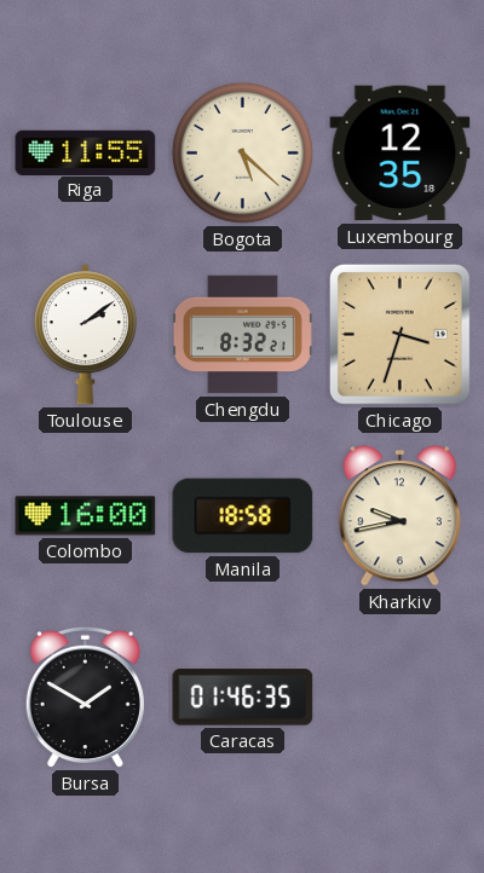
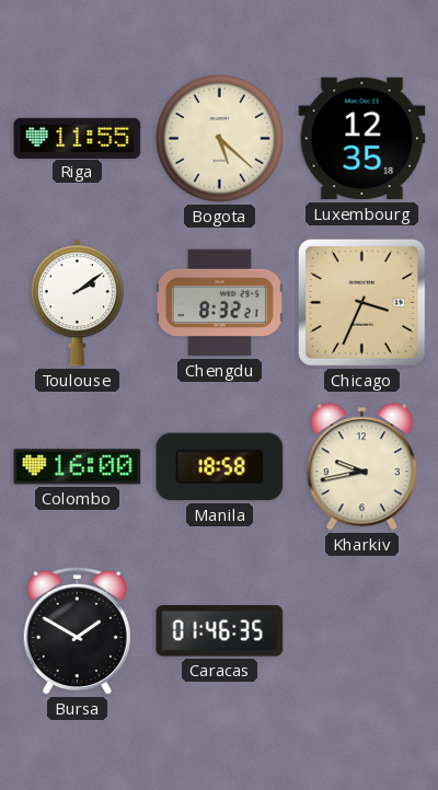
Chicago: 3:33 -> 3:34
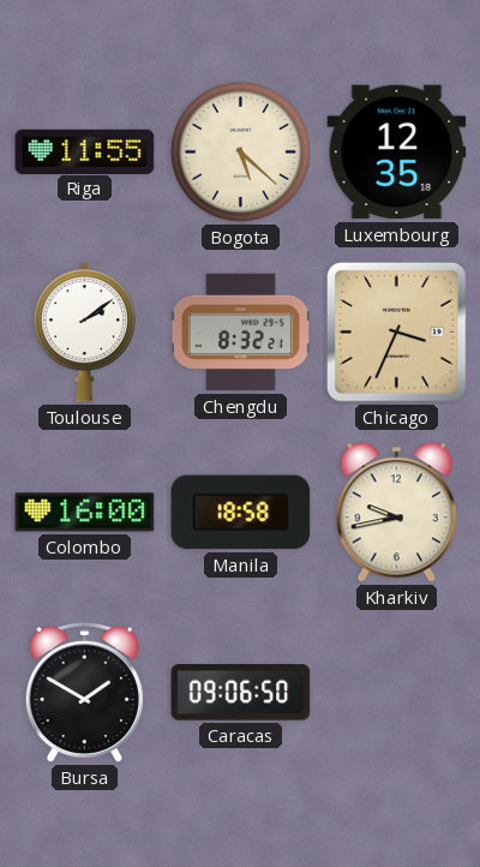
Caracas: 01:46 -> 09:06
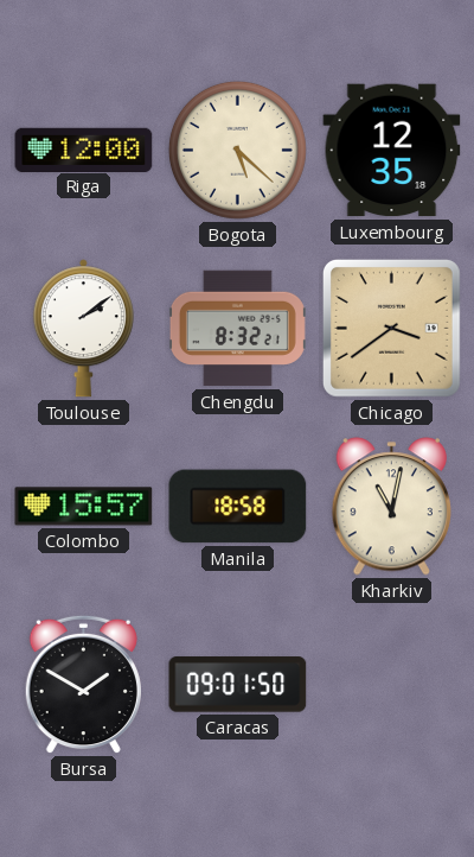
Riga: 11:55 -> 12:00
Chicago: 3:34 -> 3:39
Colombo: 16:00 -> 15:57
Kharkiv: 9:43 -> 11:02
Caracas: 09:06 -> 09:01
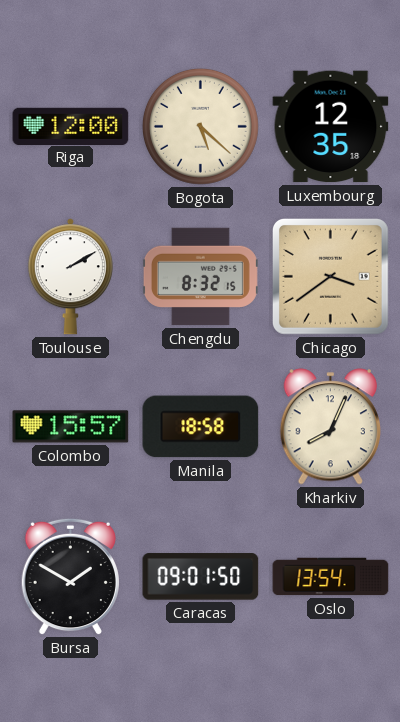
Toulouse: 2:09 -> 2:10
Chengdu: 8:32:21 -> 8:32:15
Kharkiv: 11:02 -> 8:04
Oslo: none -> 13:54
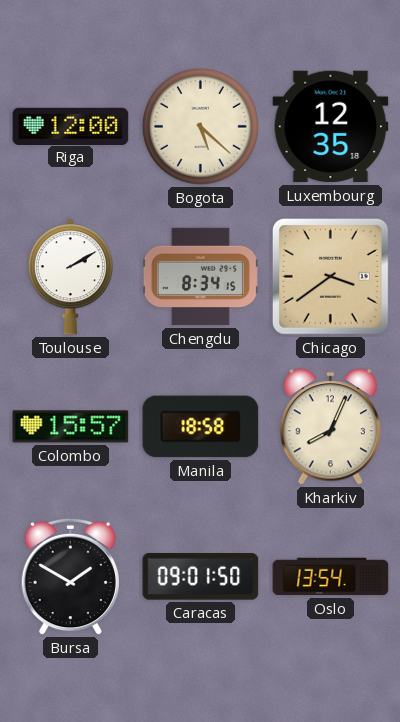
Chengdu: 8:32 -> 8:34
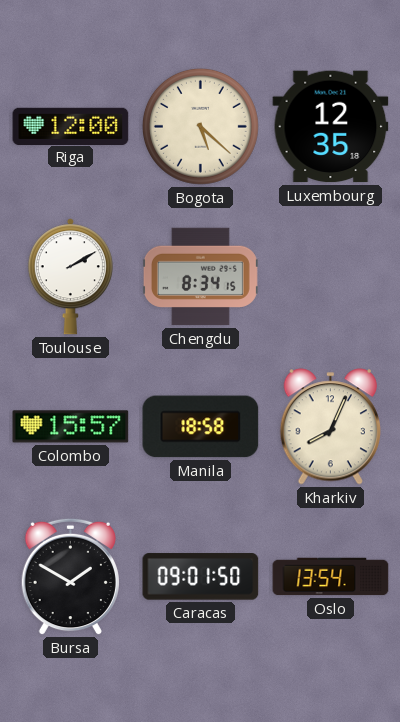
Chicago: 3:39 -> none
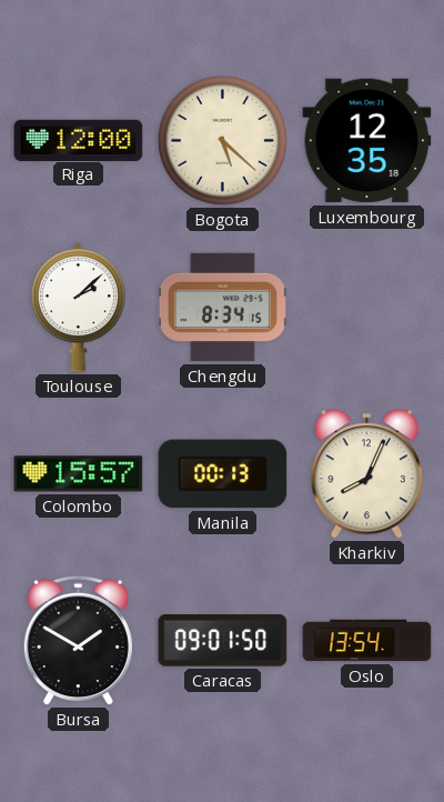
Toulouse: 2:10 -> 2:08
Manila: 18:58 -> 00:13
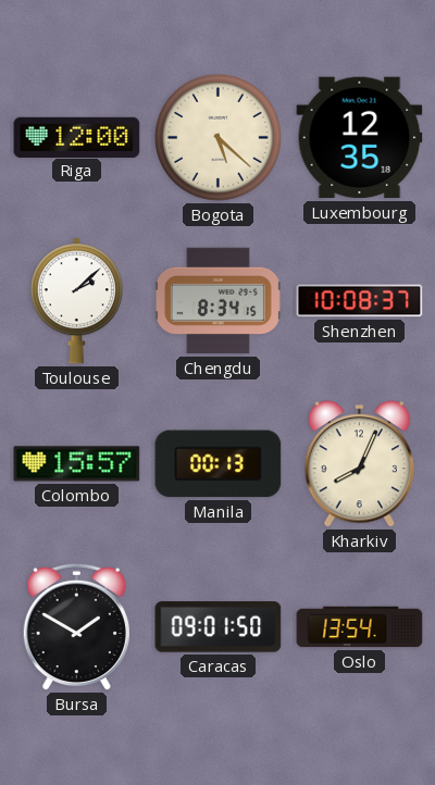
Shenzhen: none -> 10:08
